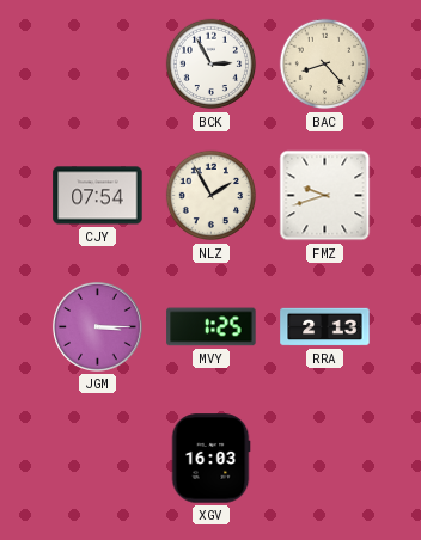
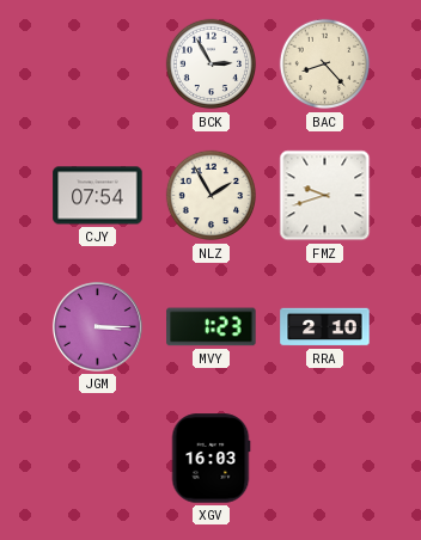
MVY: 1:25 -> 1:23
RRA: 2:13 -> 2:10
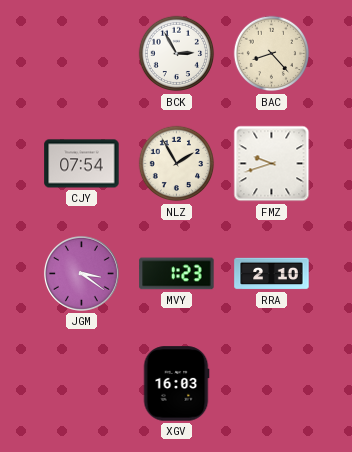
JGM: 3:15 -> 3:21
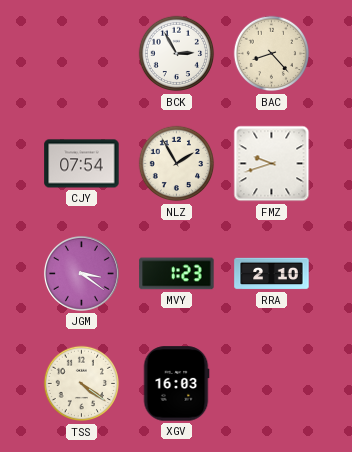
TSS: none -> 4:21
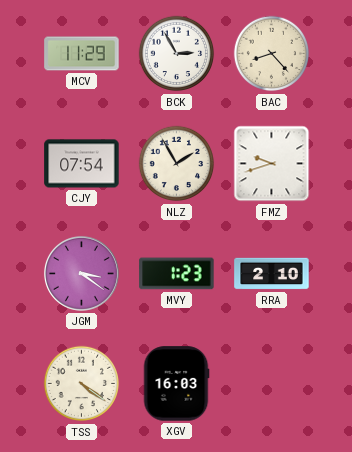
MCV: none -> 11:29
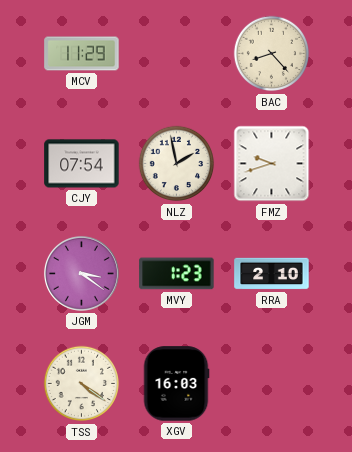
BCK: 2:55 -> none
NLZ: 1:55 -> 1:58
